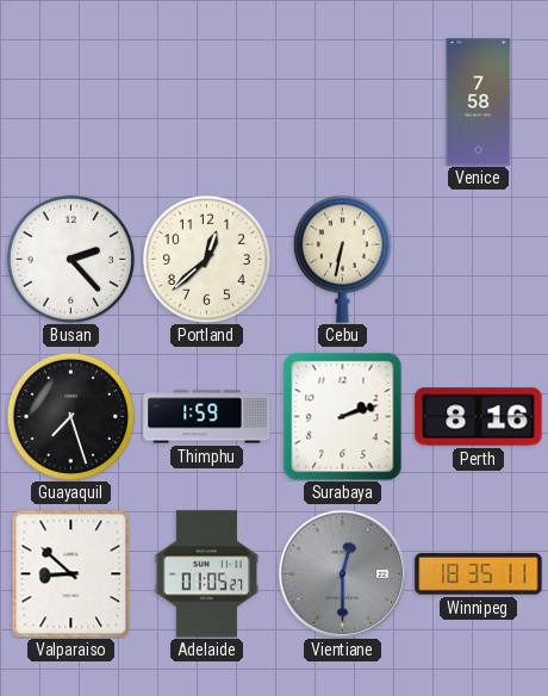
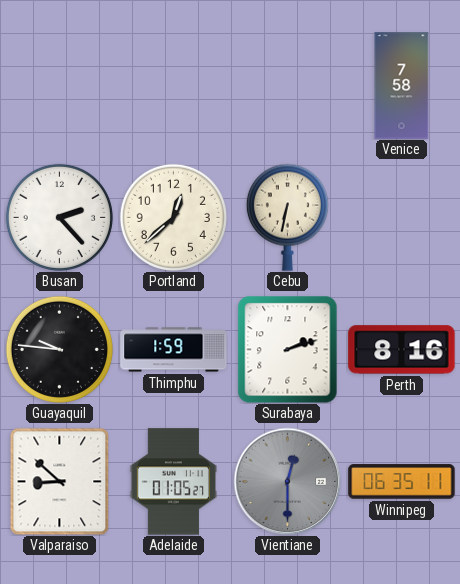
Guayaquil: 7:27 -> 9:46
Winnipeg: 18:35 -> 06:35
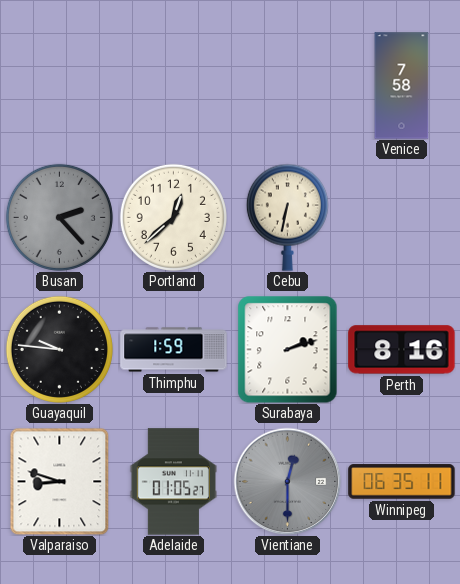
Busan dial: white -> grey
Valparaiso: 8:52 -> 8:48
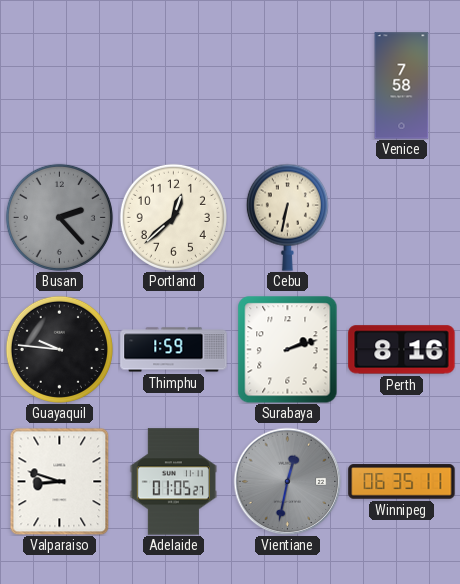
Vientiane: 12:30 -> 12:32
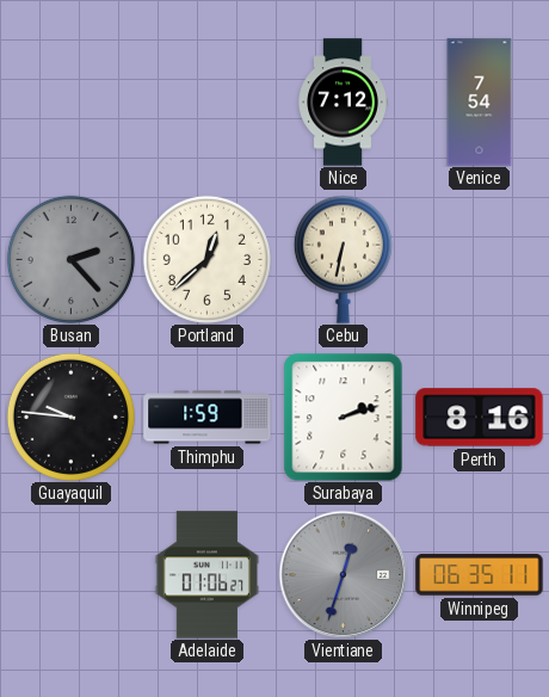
Nice: none -> 7:12
Venice: 7:58 -> 7:54
Valparaiso: 8:48 -> none
Adelaide: 01:05 -> 01:06
Vientiane: 12:32 -> 12:33
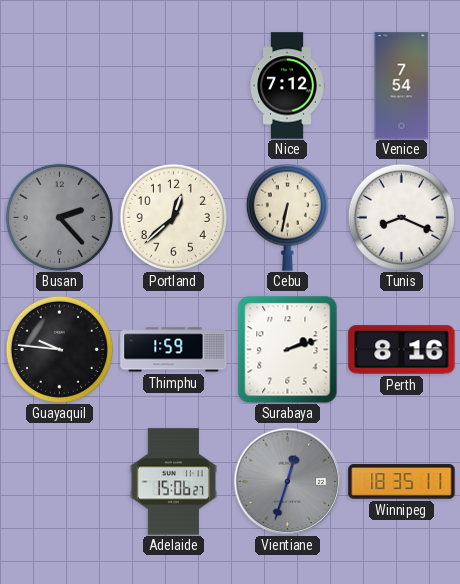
Tunis: none -> 8:19
Adelaide: 01:06 -> 15:06
Winnipeg: 06:35 -> 18:35
